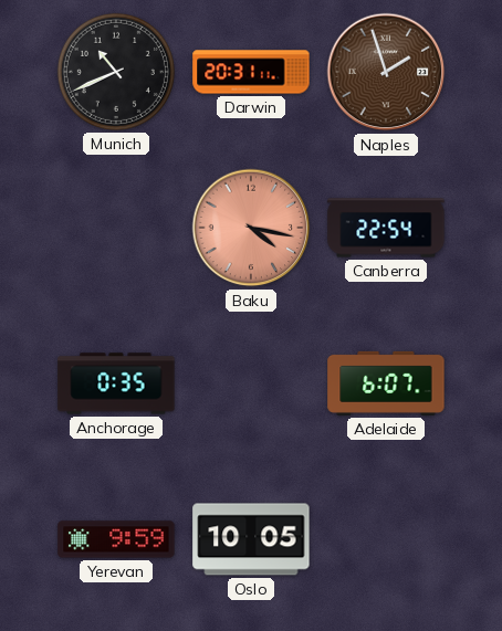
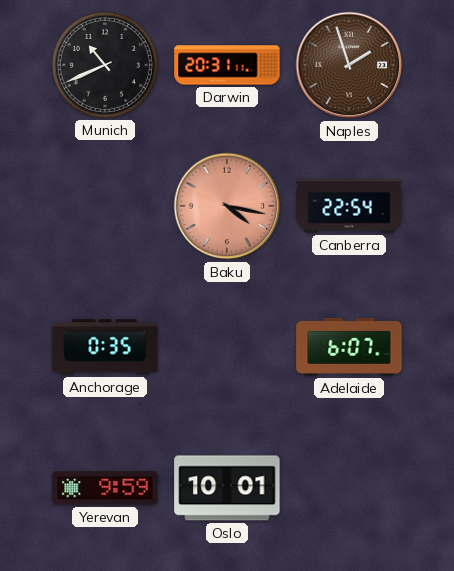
Oslo: 10:05 -> 10:01
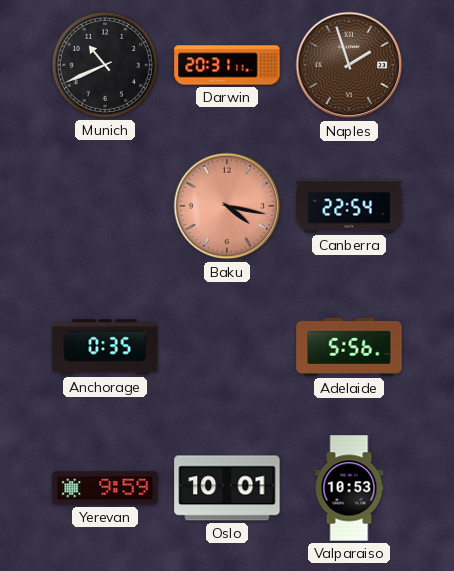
Adelaide: 6:07 -> 5:56
Valparaiso: none -> 10:53
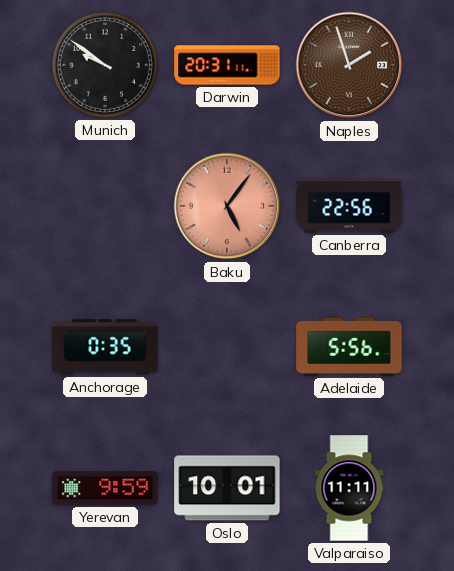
Munich: 10:41 -> 9:51
Baku: 4:17 -> 5:06
Canberra: 22:54 -> 22:56
Valparaiso: 10:53 -> 11:11
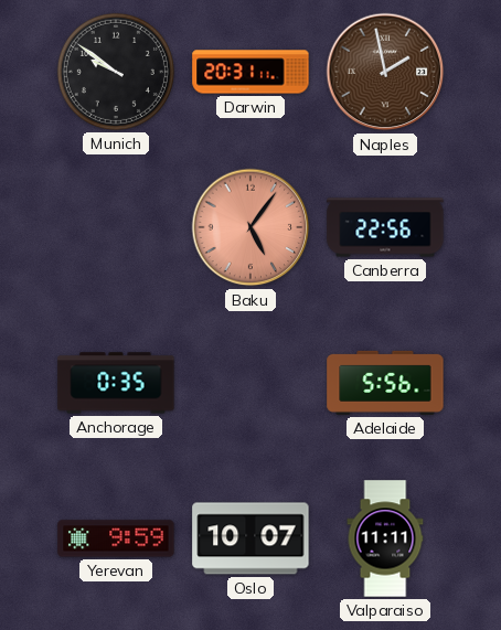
Naples: 1:57 -> 1:58
Oslo: 10:01 -> 10:07
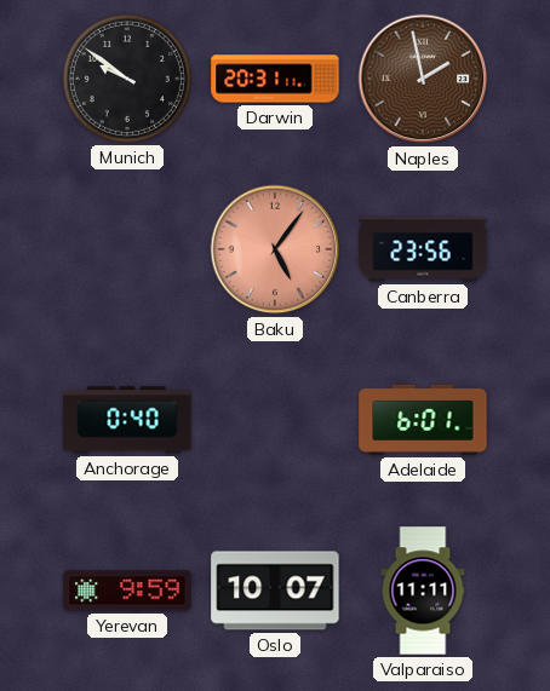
Canberra: 22:56 -> 23:56
Anchorage: 0:35 -> 0:40
Adelaide: 5:56 -> 6:01
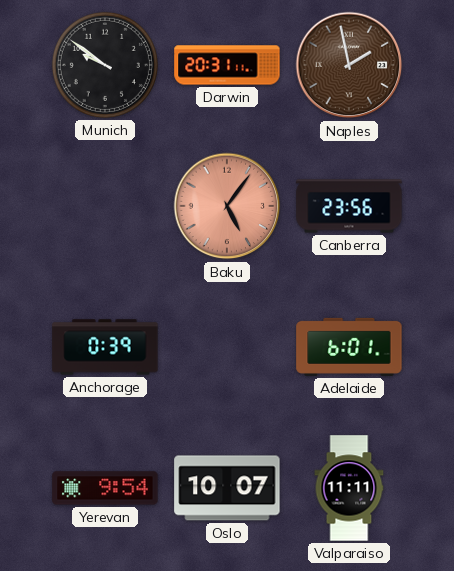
Anchorage: 0:40 -> 0:39
Yerevan: 9:59 -> 9:54
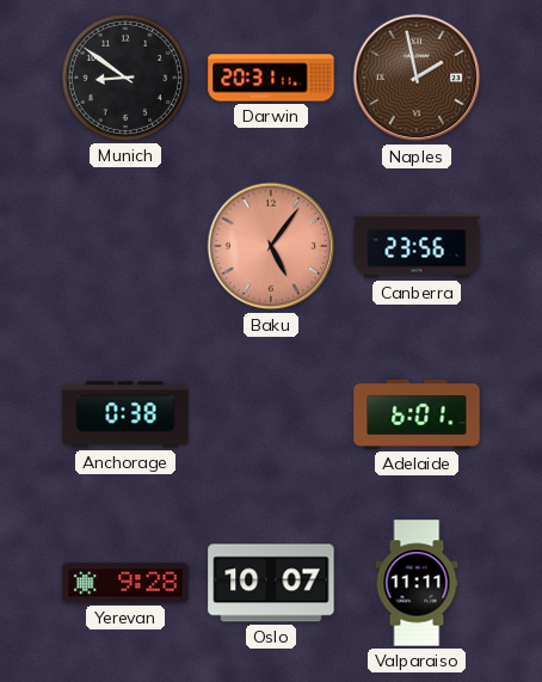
Munich: 9:51 -> 8:51
Anchorage: 0:39 -> 0:38
Yerevan: 9:54 -> 9:28
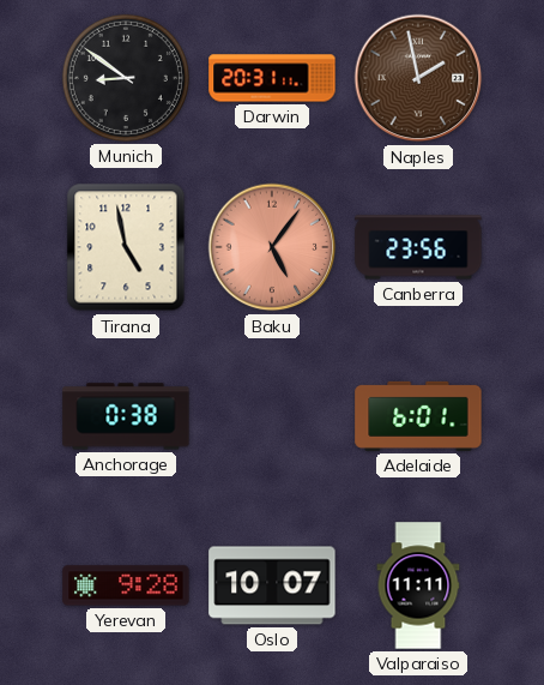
Tirana: none -> 4:58
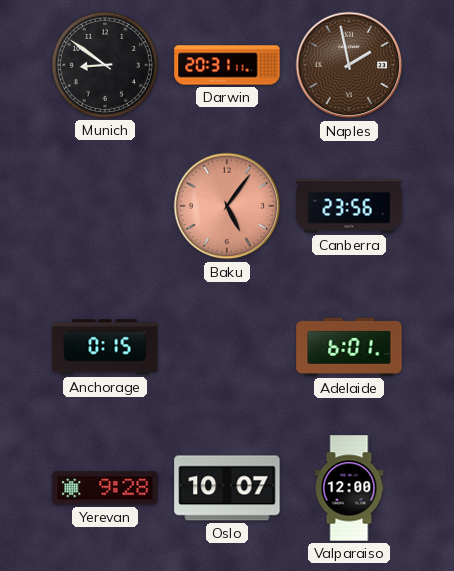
Tirana: 4:58 -> none
Anchorage: 0:38 -> 0:15
Valparaiso: 11:11 -> 12:00
